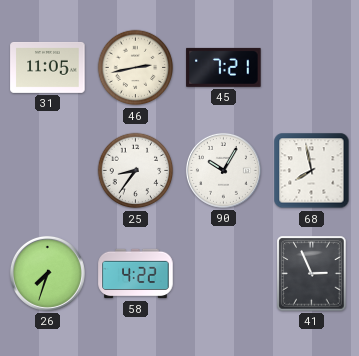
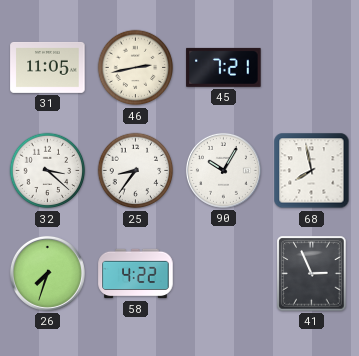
32: none -> 3:22
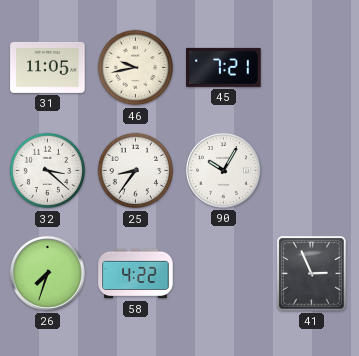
46: 2:43 -> 9:43
68: 7:58 -> none
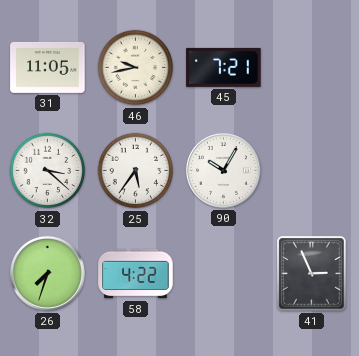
25: 8:36 -> 5:36
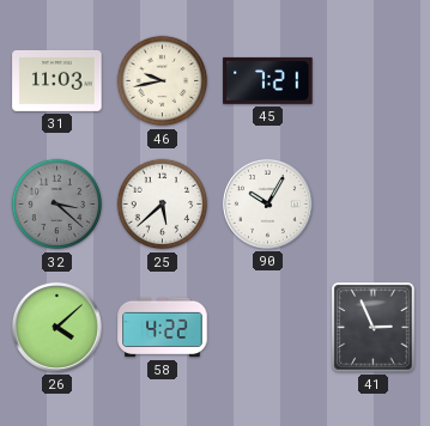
31: 11:05 -> 11:03
32 dial: white -> grey
25: 5:36 -> 5:38
26: 7:33 -> 4:08
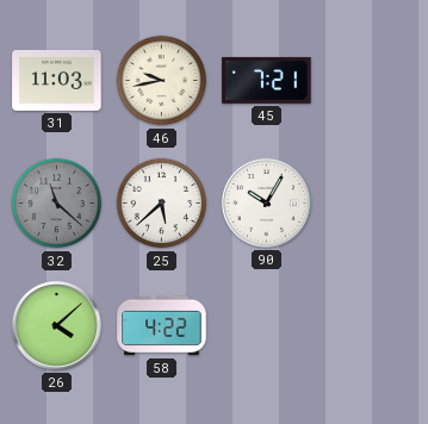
32: 3:22 -> 11:22
41: 2:56 -> none
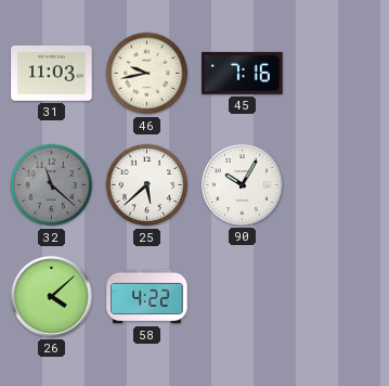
45: 7:21 -> 7:16
